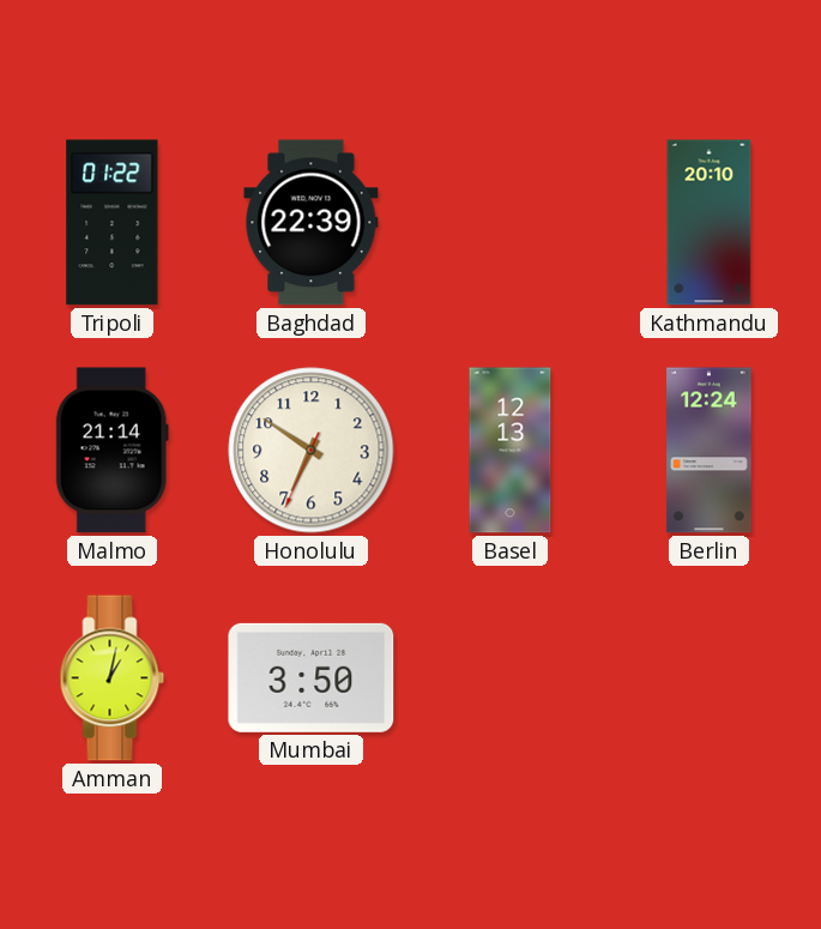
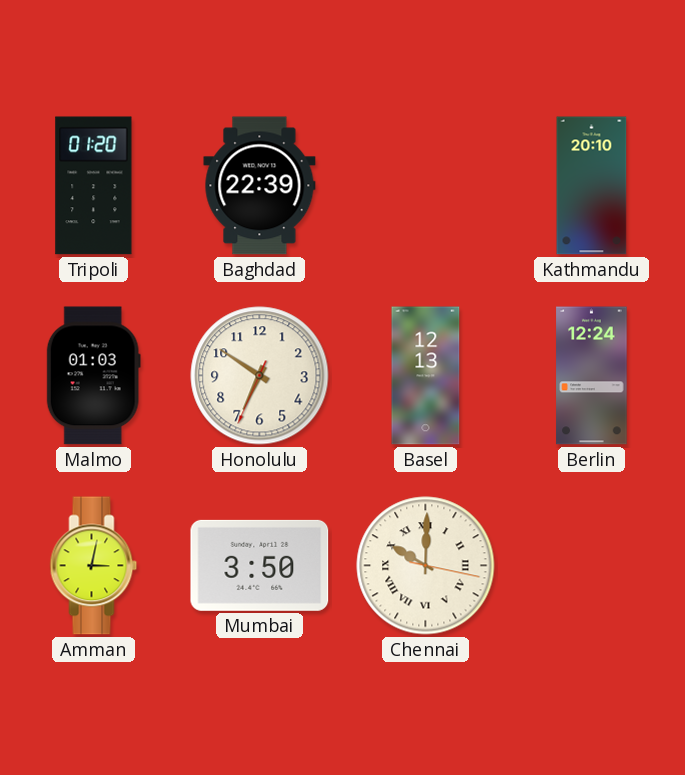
Tripoli: 01:22 -> 01:20
Malmo: 21:14 -> 01:03
Amman: 1:02 -> 3:02
Chennai: none -> 10:00
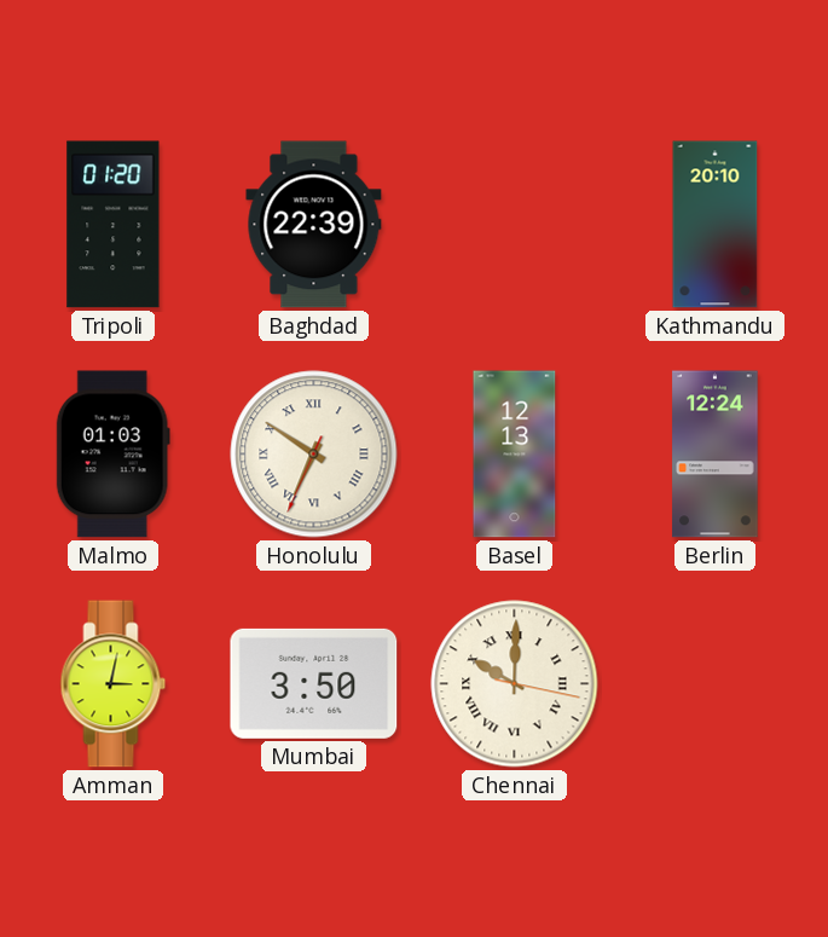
Honolulu numerals: Arabic -> Roman
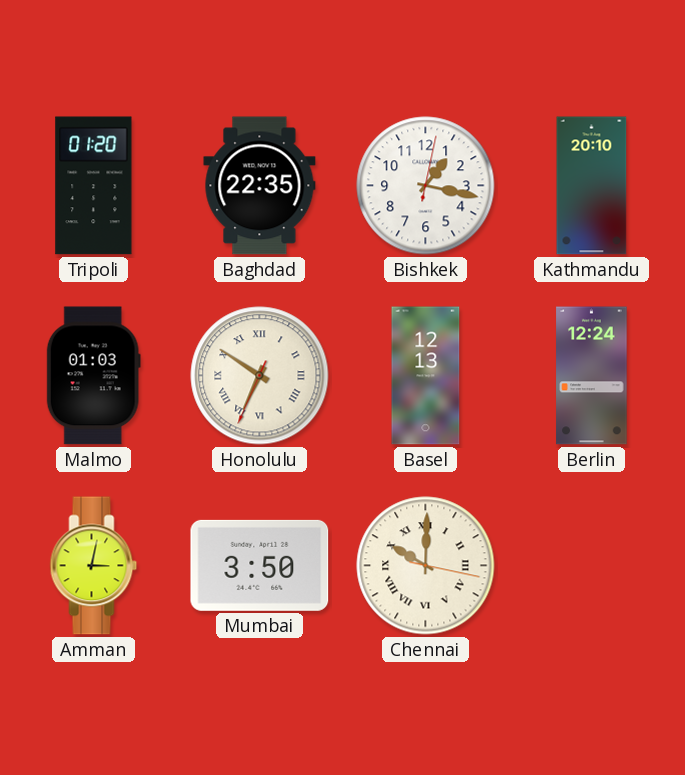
Baghdad: 22:39 -> 22:35
Bishkek: none -> 1:17
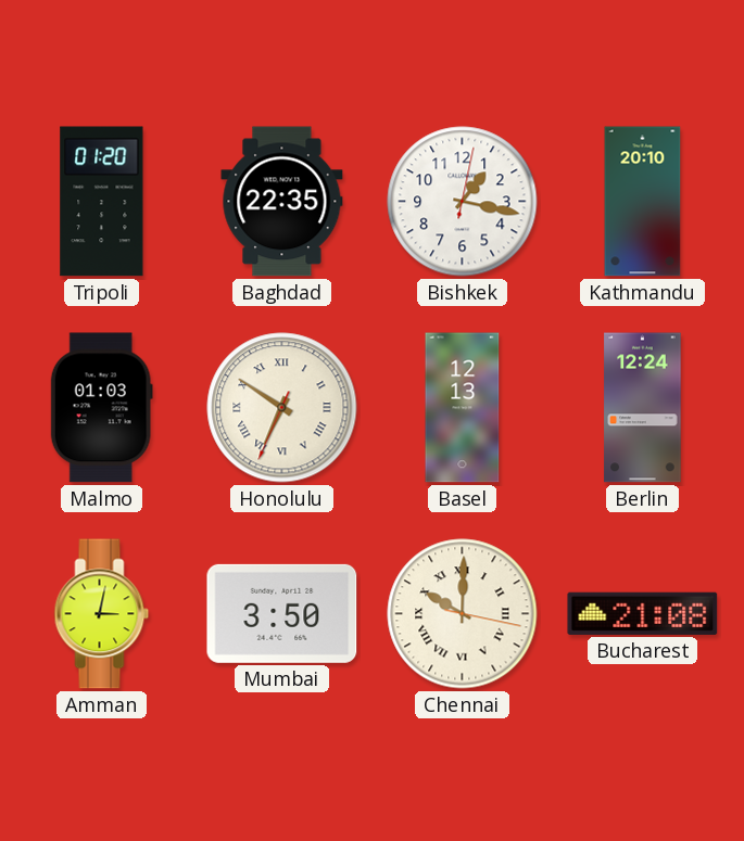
Bucharest: none -> 21:08
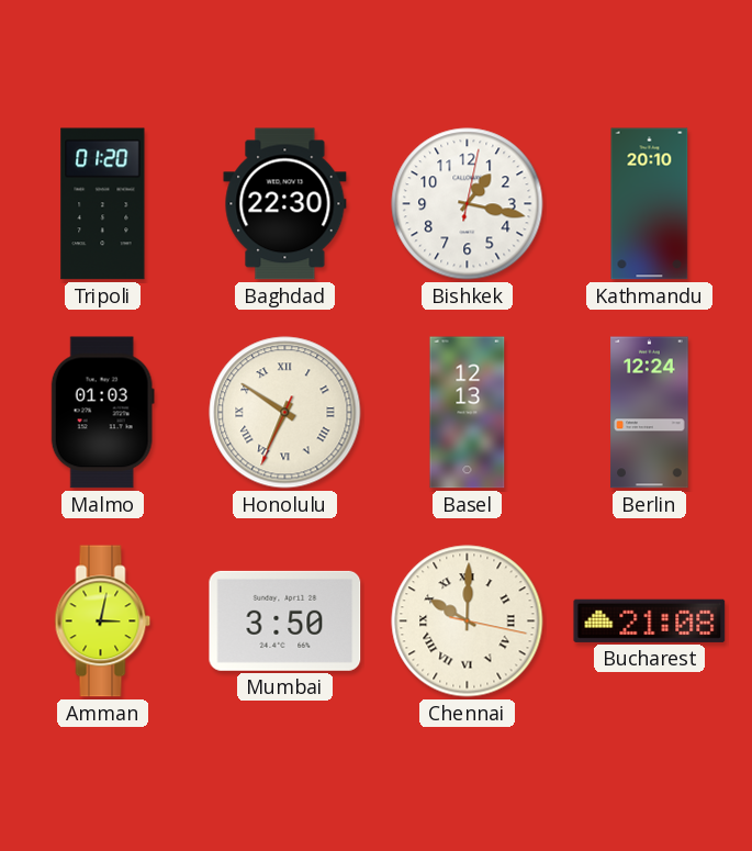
Baghdad: 22:35 -> 22:30
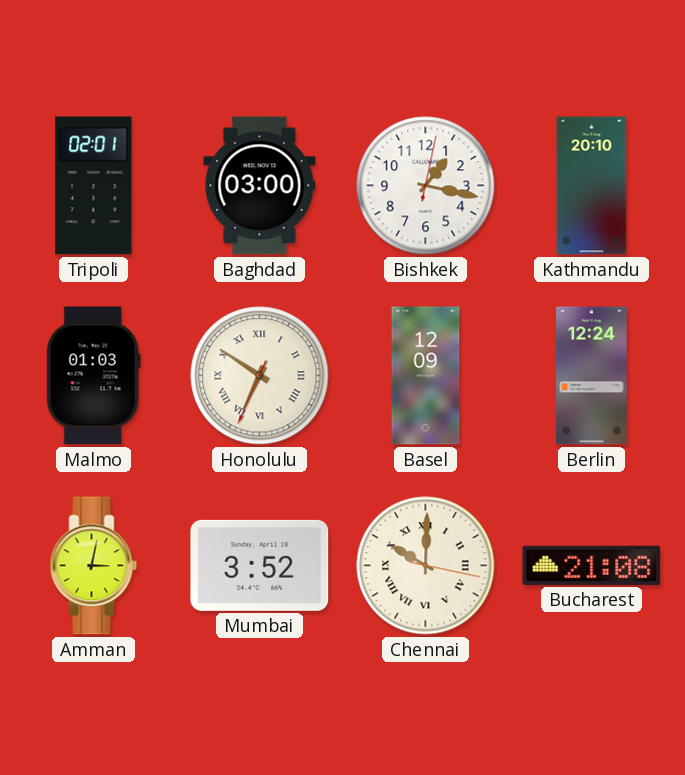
Tripoli: 01:20 -> 02:01
Baghdad: 22:30 -> 03:00
Basel: 12:13 -> 12:09
Mumbai: 3:50 -> 3:52
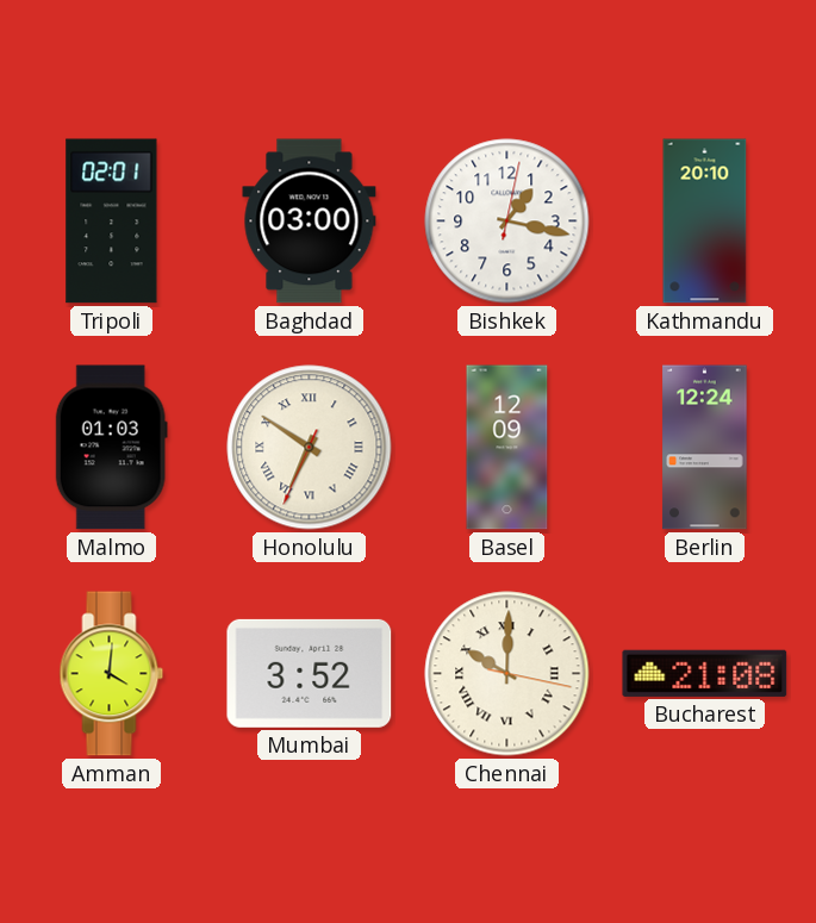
Amman: 3:02 -> 4:01
